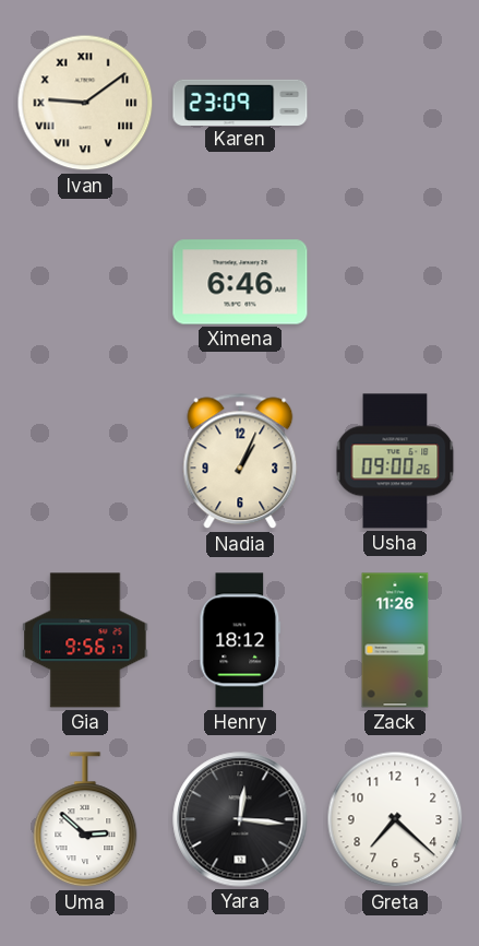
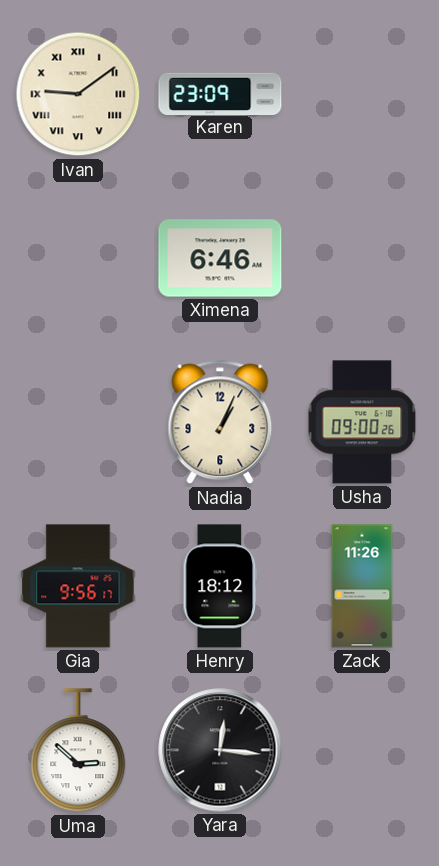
Greta: 7:22 -> none
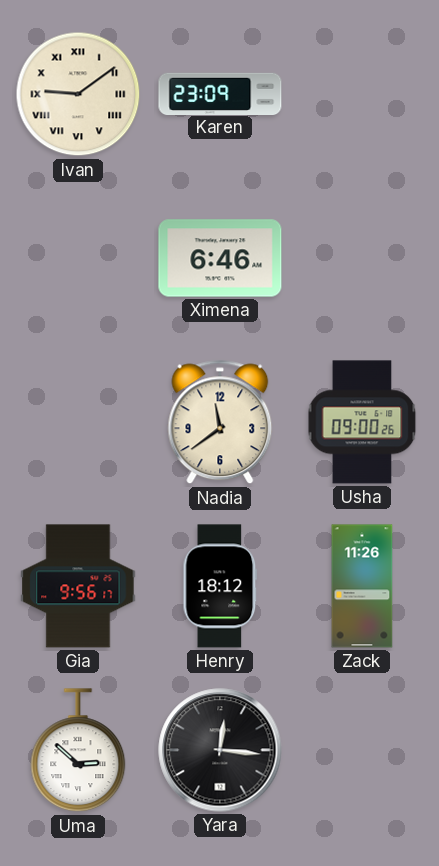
Nadia: 1:04 -> 11:39
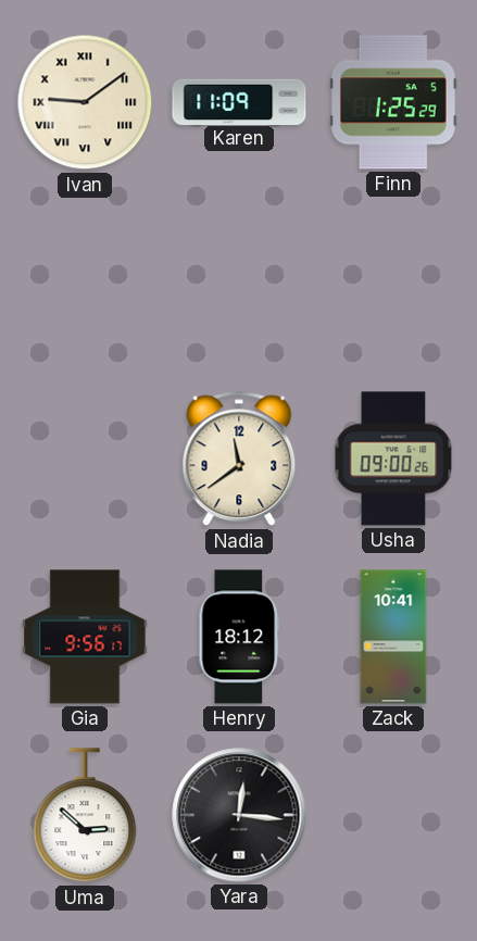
Karen: 23:09 -> 11:09
Finn: none -> 1:25
Ximena: 6:46 -> none
Zack: 11:26 -> 10:41
